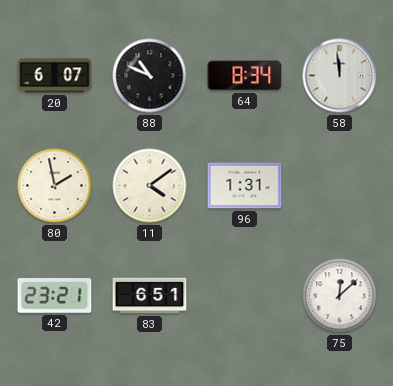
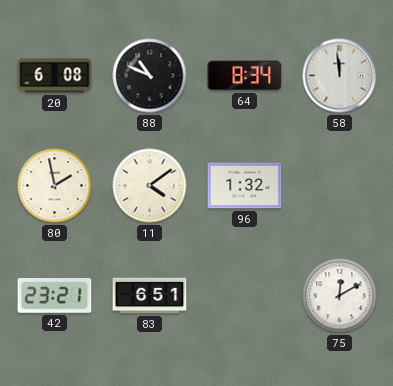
20: 6:07 -> 6:08
96: 1:31 -> 1:32
75: 12:08 -> 12:10
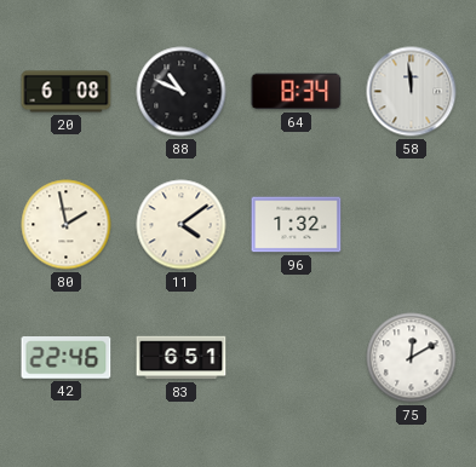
42: 23:21 -> 22:46
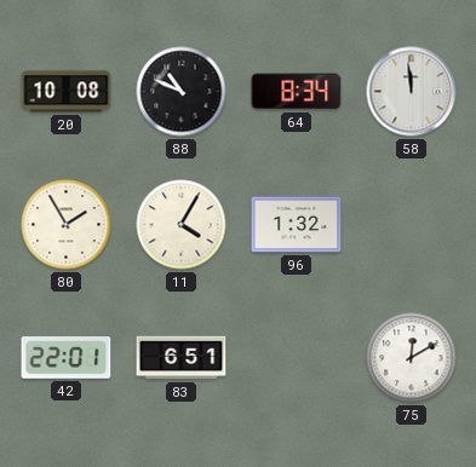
20: 6:08 -> 10:08
80: 1:58 -> 1:55
11: 4:09 -> 4:05
42: 22:46 -> 22:01
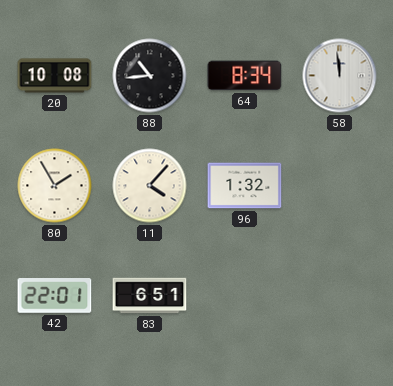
88: 10:49 -> 10:44
11: 4:05 -> 4:07
75: 12:10 -> none
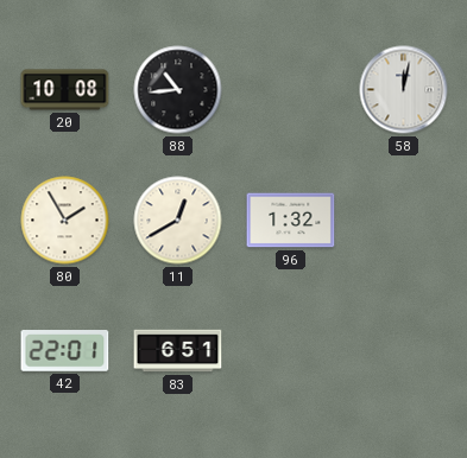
64: 8:34 -> none
58: 11:59 -> 12:02
11: 4:07 -> 12:40
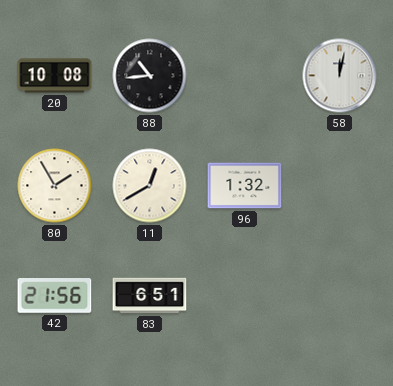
42: 22:01 -> 21:56
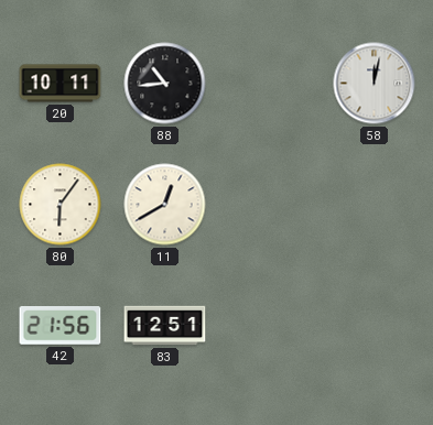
20: 10:08 -> 10:11
80: 1:55 -> 6:06
96: 1:32 -> none
83: 6:51 -> 12:51
